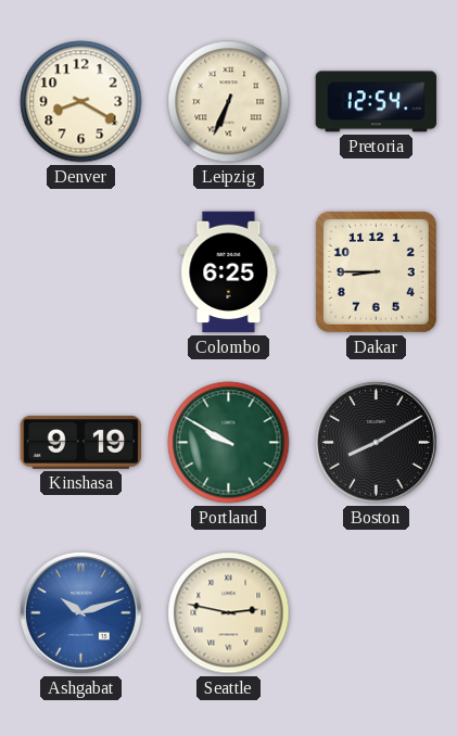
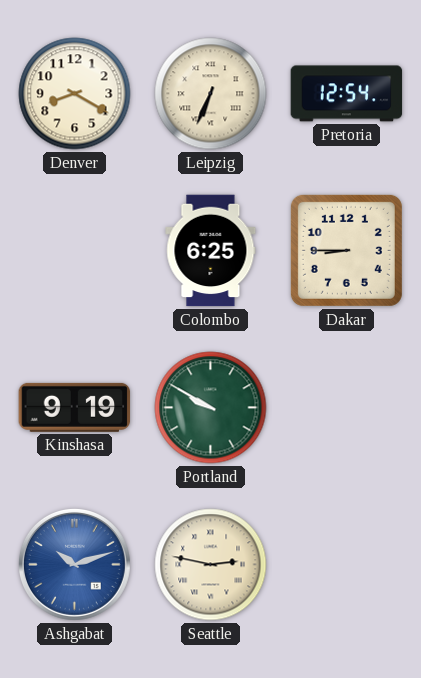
Boston: 8:10 -> none
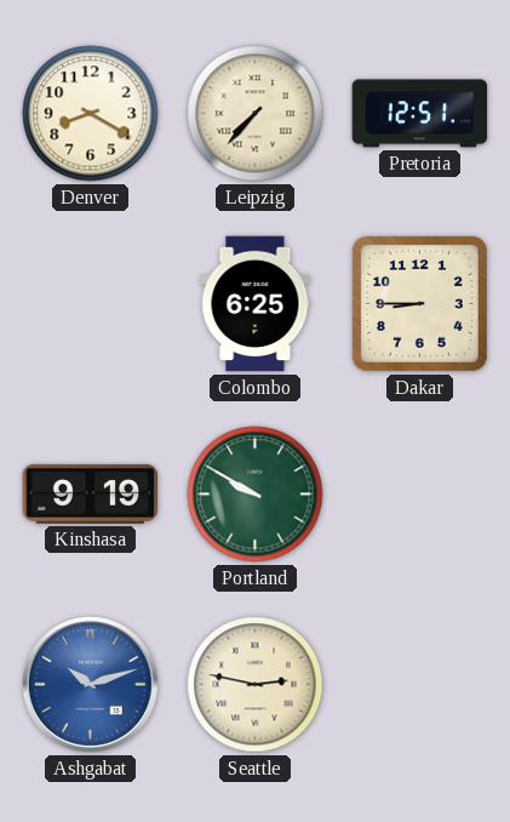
Leipzig: 6:34 -> 7:37
Pretoria: 12:54 -> 12:51
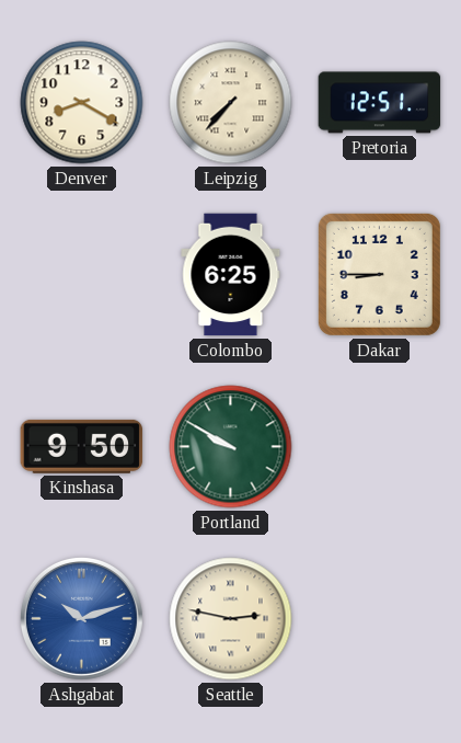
Kinshasa: 9:19 -> 9:50
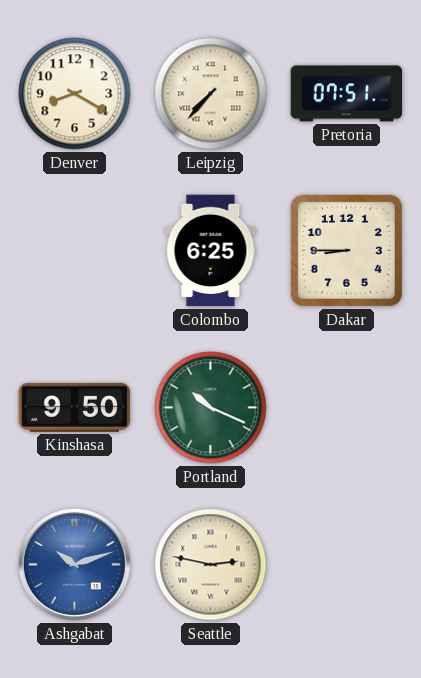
Pretoria: 12:51 -> 07:51
Portland: 9:50 -> 10:19
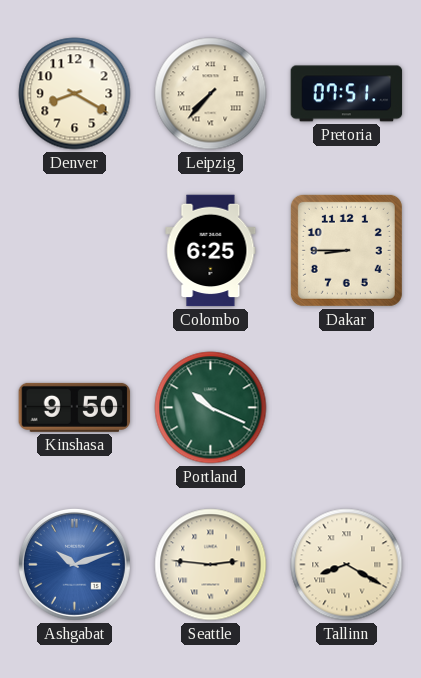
Seattle: 2:47 -> 2:46
Tallinn: none -> 8:20
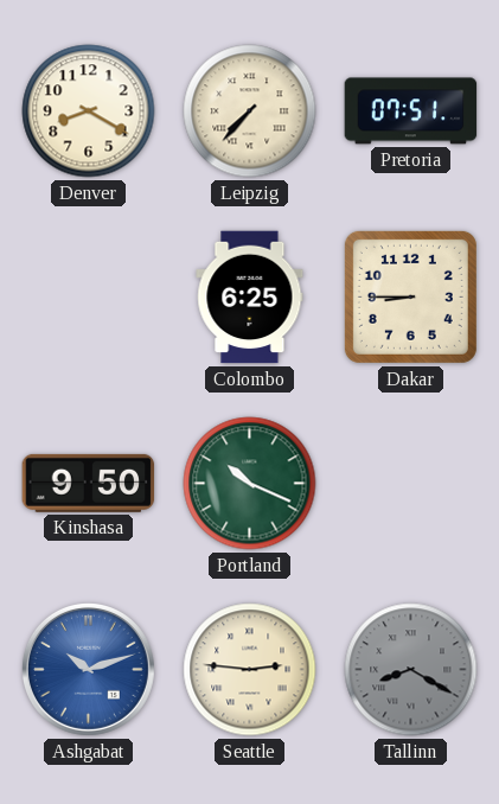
Tallinn dial: cream -> grey
